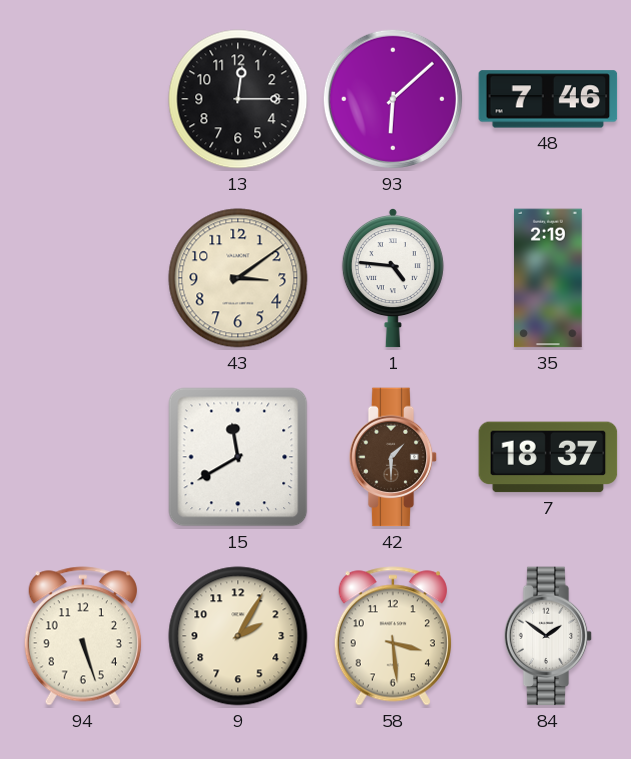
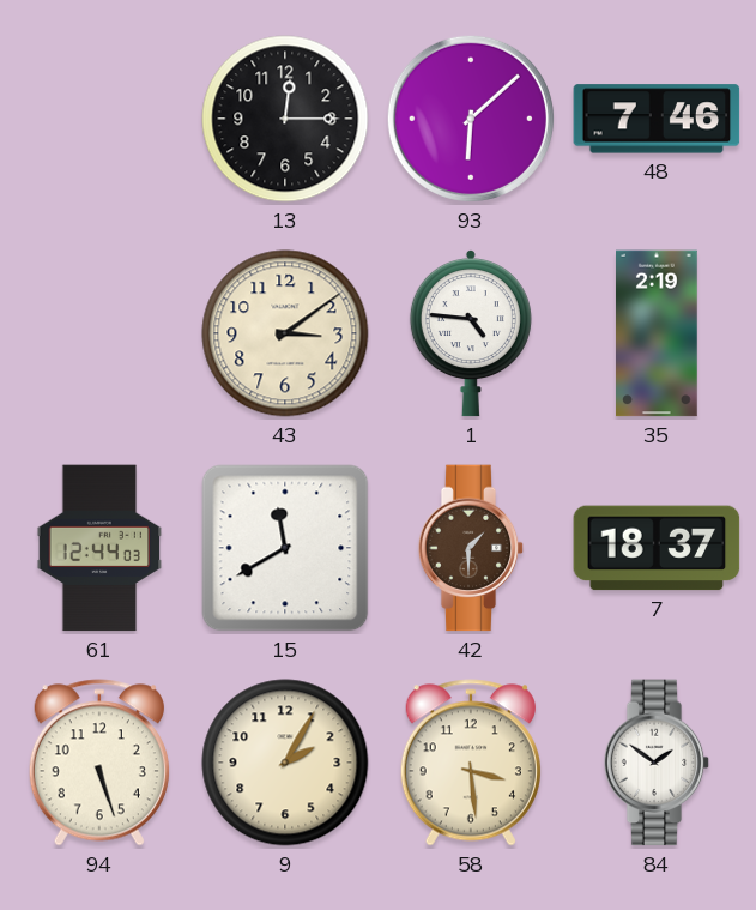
61: none -> 12:44
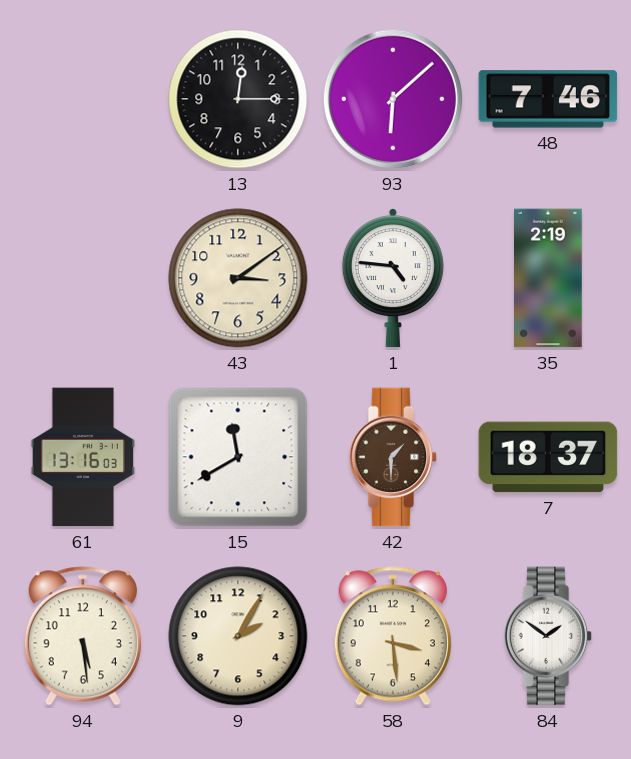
61: 12:44 -> 13:16
94: 5:27 -> 5:29
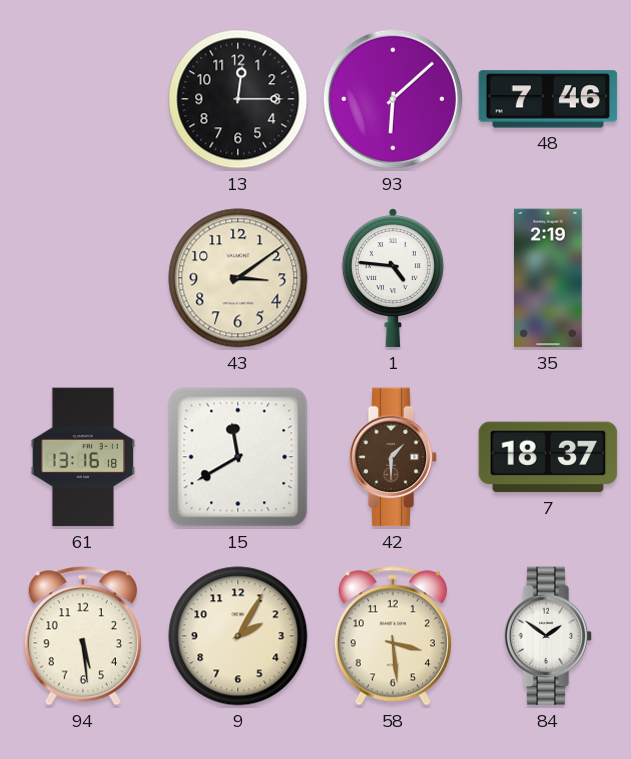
61: 13:16:03 -> 13:16:18
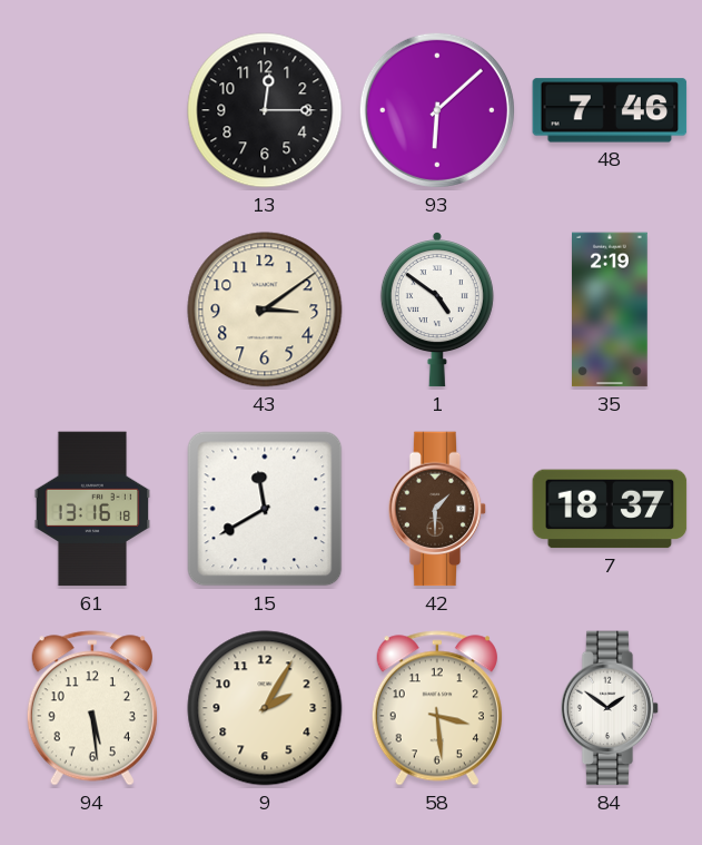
1: 4:46 -> 4:51
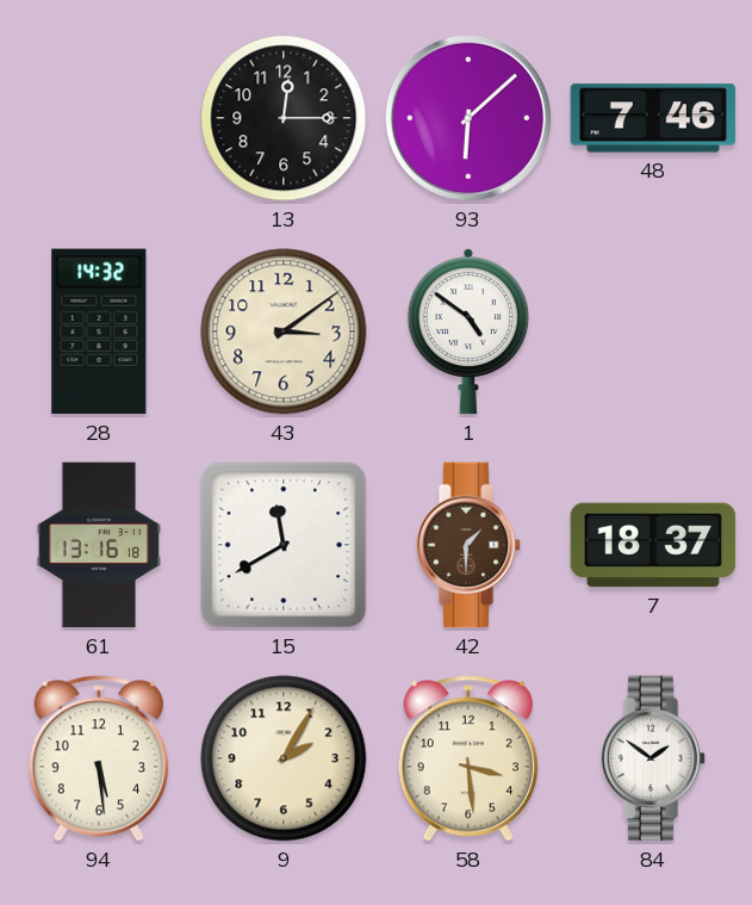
28: none -> 14:32
35: 2:19 -> none
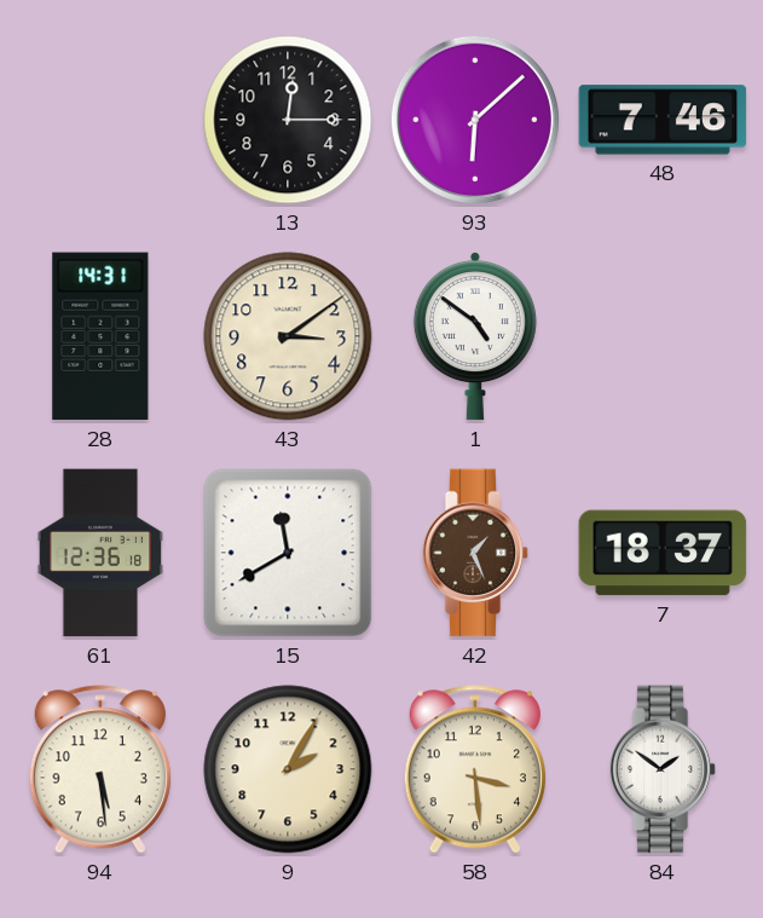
28: 14:32 -> 14:31
61: 13:16 -> 12:36
42: 1:30 -> 1:26
